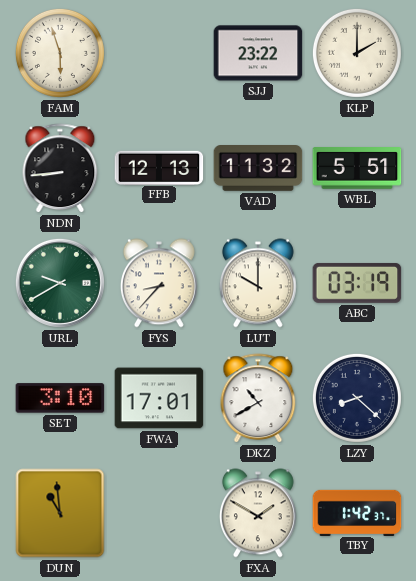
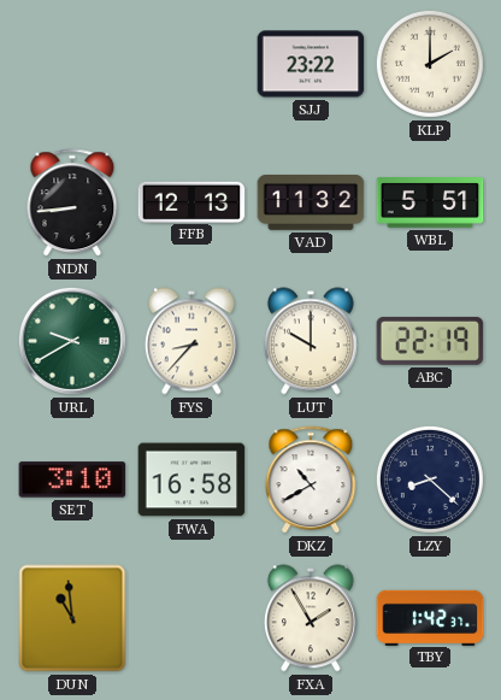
FAM: 5:57 -> none
ABC: 03:19 -> 22:19
FWA: 17:01 -> 16:58
FXA: 1:50 -> 1:55
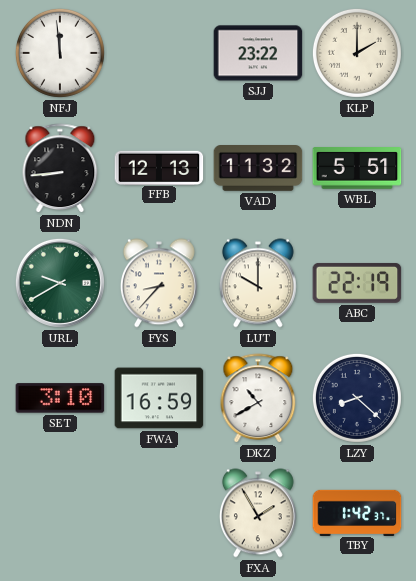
NFJ: none -> 11:59
FWA: 16:58 -> 16:59
DUN: 10:59 -> none
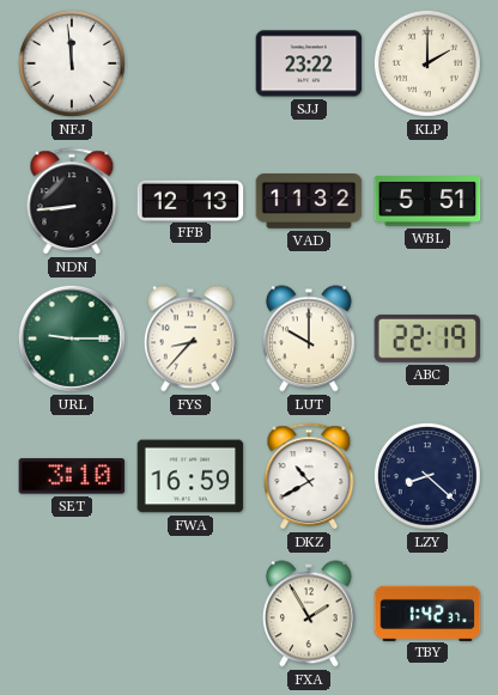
URL: 9:40 -> 9:15
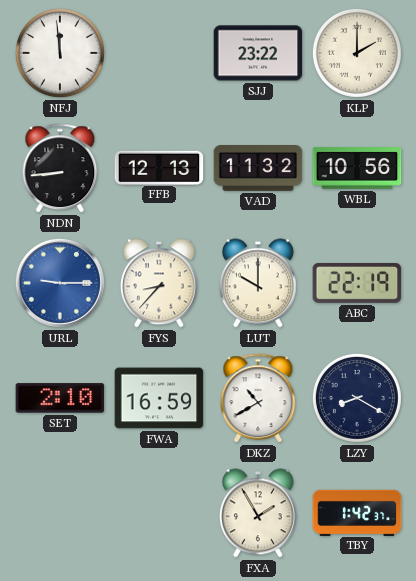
WBL: 5:51 -> 10:56
URL dial: green -> blue
SET: 3:10 -> 2:10
LZY: 8:22 -> 8:20
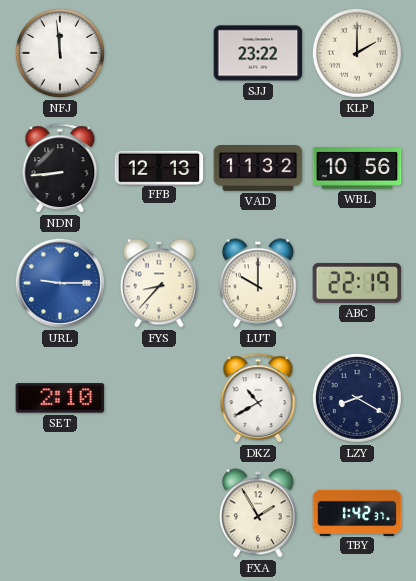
FWA: 16:59 -> none
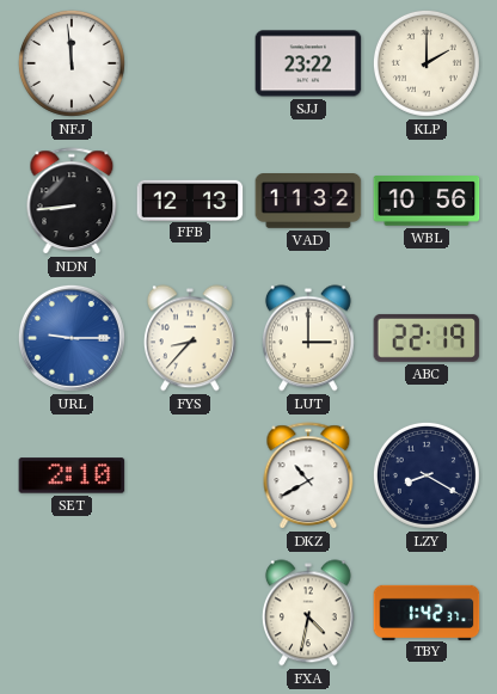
LUT: 10:00 -> 3:00
FXA: 1:55 -> 4:32
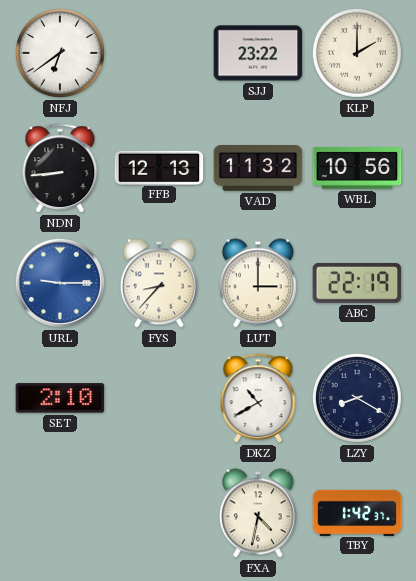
NFJ: 11:59 -> 6:39
